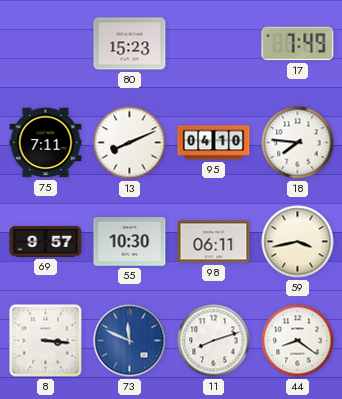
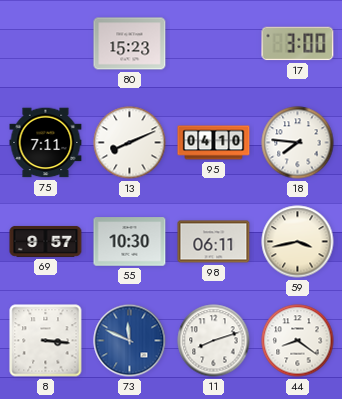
17: 7:49 -> 3:00
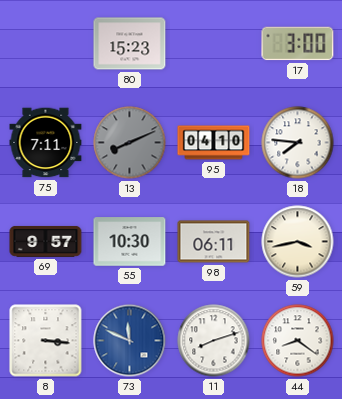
13 dial: white -> grey
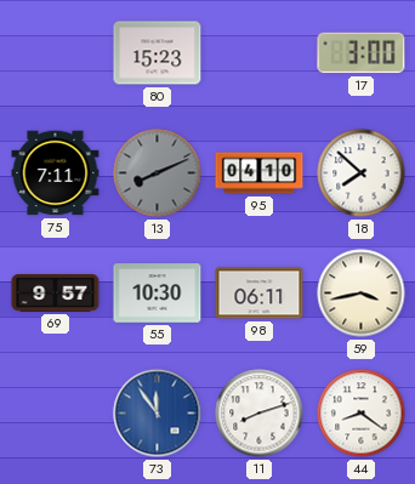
18: 7:46 -> 7:52
8: 3:16 -> none
73: 11:49 -> 11:54
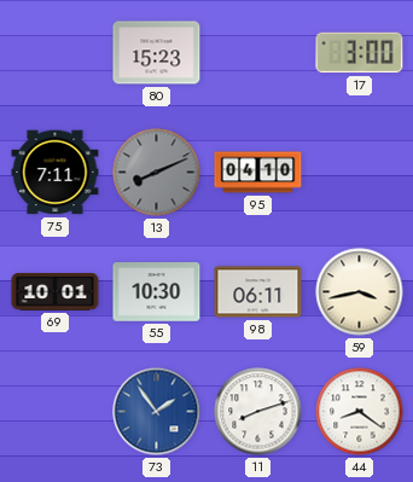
18: 7:52 -> none
69: 9:57 -> 10:01
73: 11:54 -> 1:54
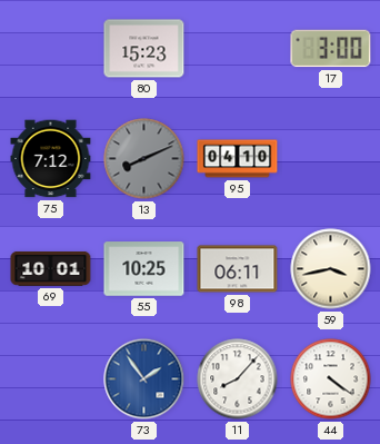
75: 7:11 -> 7:12
55: 10:30 -> 10:25
11: 8:12 -> 8:07
44: 8:21 -> 4:21
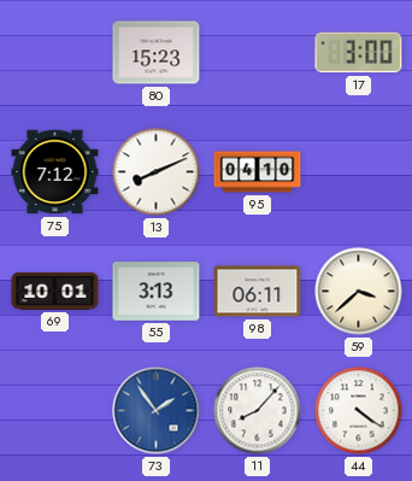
13 dial: grey -> white
55: 10:25 -> 3:13
59: 3:43 -> 3:38
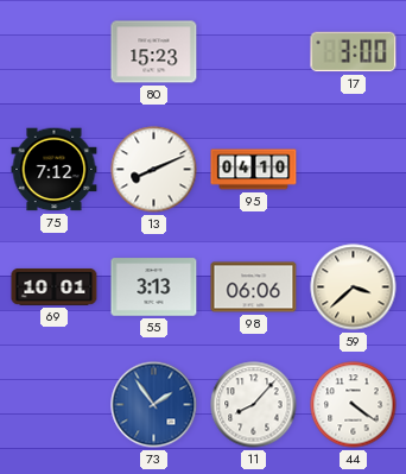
98: 06:11 -> 06:06
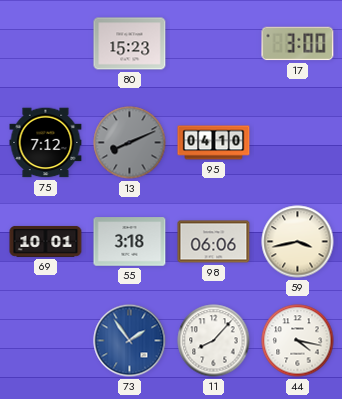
13 dial: white -> grey
55: 3:13 -> 3:18
59: 3:38 -> 3:43
44: 4:21 -> 4:17
